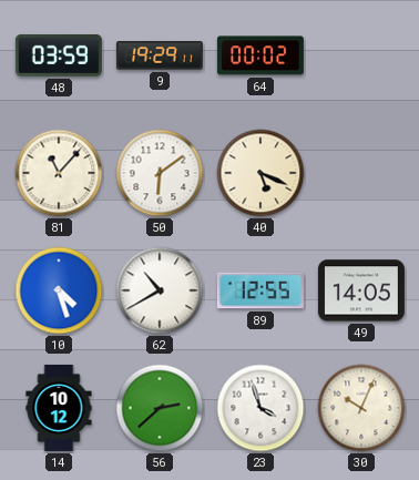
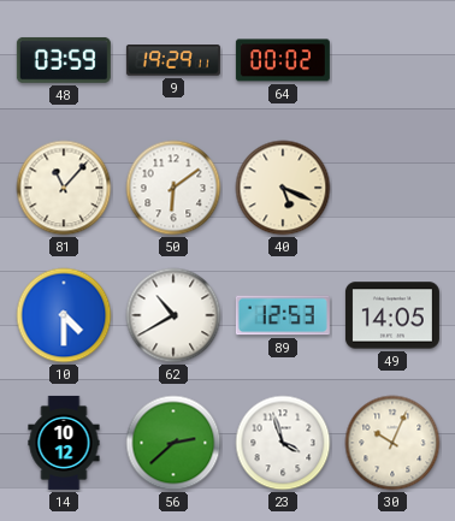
10: 4:27 -> 4:30
89: 12:55 -> 12:53
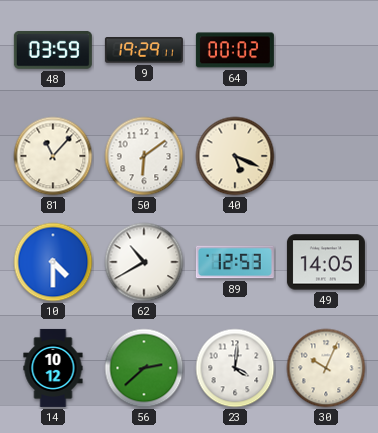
23: 3:57 -> 4:01
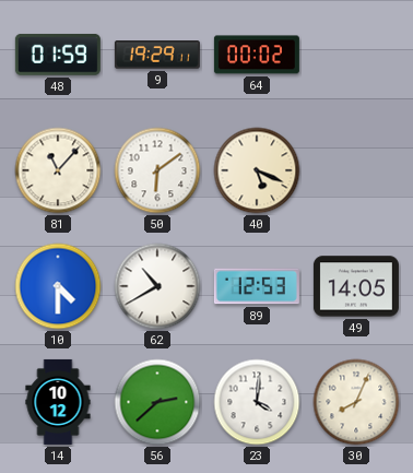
48: 03:59 -> 01:59
30: 10:04 -> 8:04
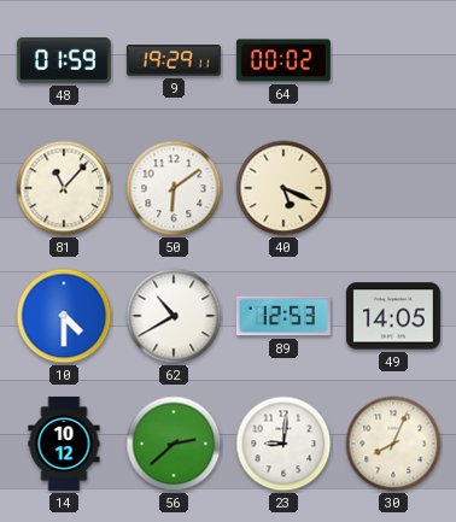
23: 4:01 -> 9:01
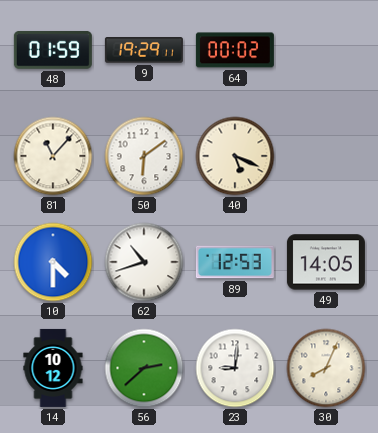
62: 10:40 -> 10:42
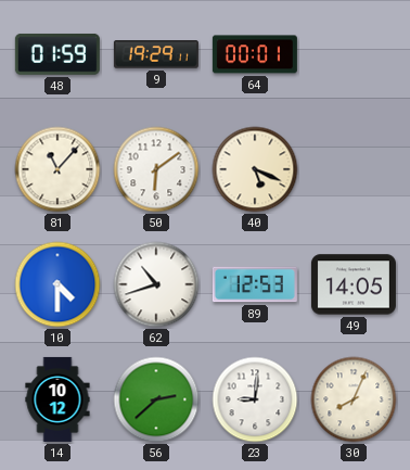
64: 00:02 -> 00:01
